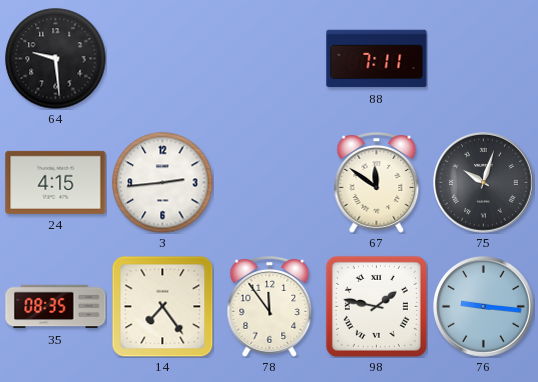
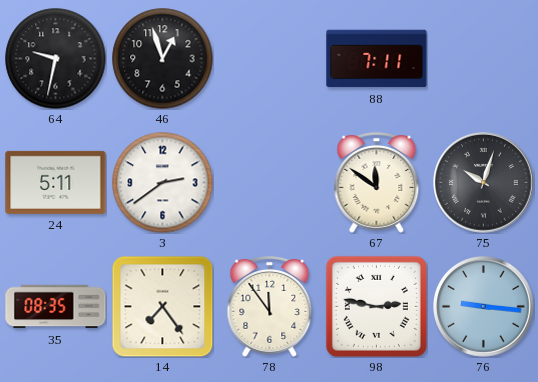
64: 9:29 -> 9:32
46: none -> 12:57
24: 4:15 -> 5:11
3: 2:44 -> 2:39
98: 1:47 -> 2:47
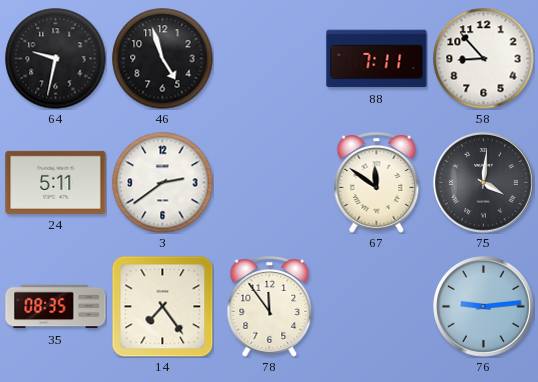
46: 12:57 -> 4:57
58: none -> 8:53
75: 10:03 -> 4:01
98: 2:47 -> none
76: 9:16 -> 9:14
